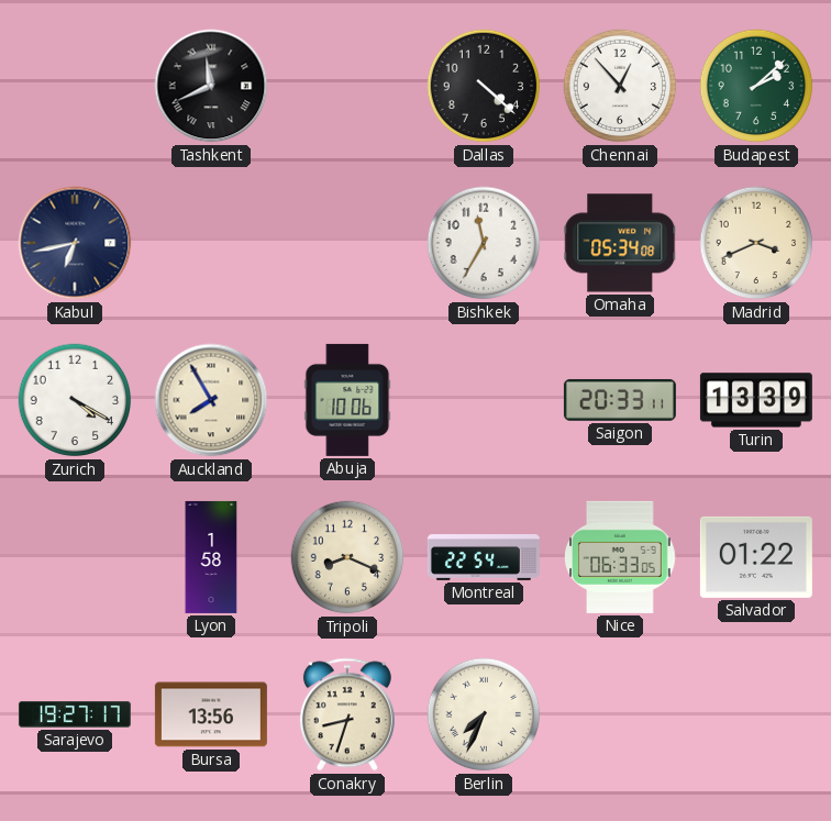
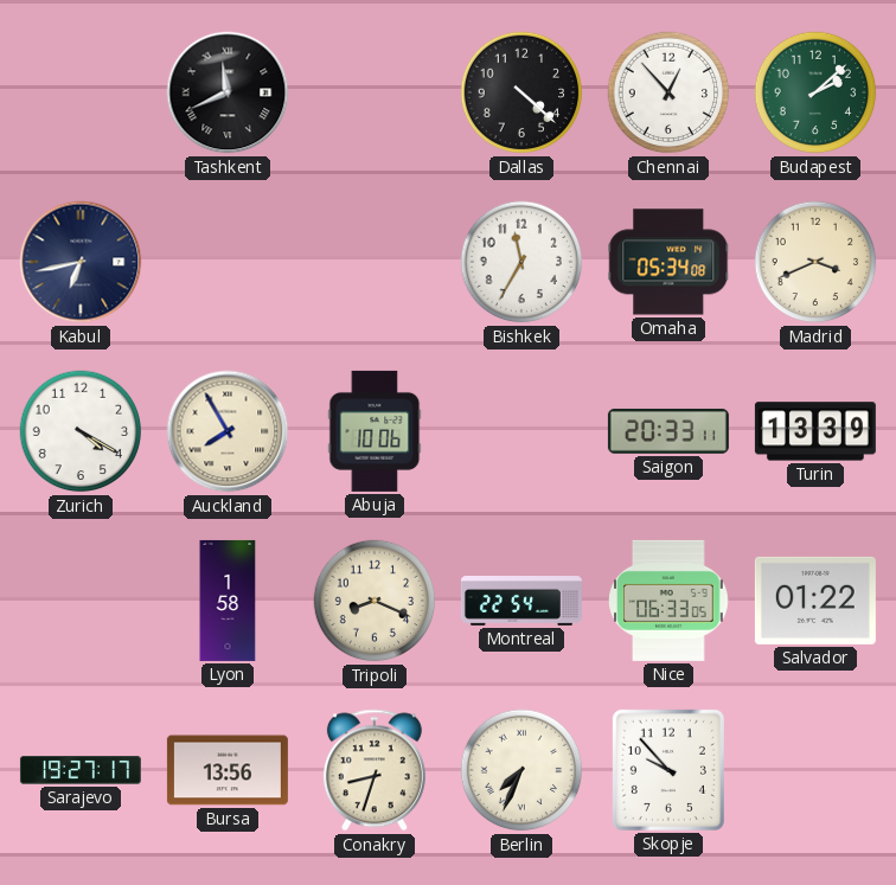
Skopje: none -> 9:53
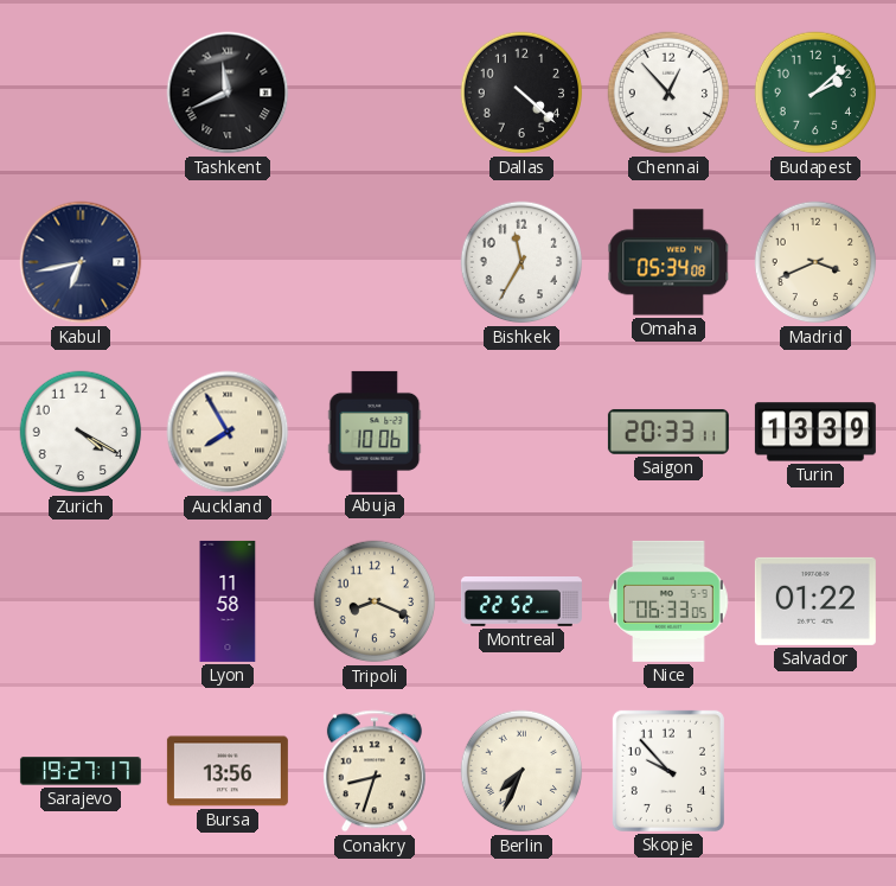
Lyon: 1:58 -> 11:58
Montreal: 22:54 -> 22:52
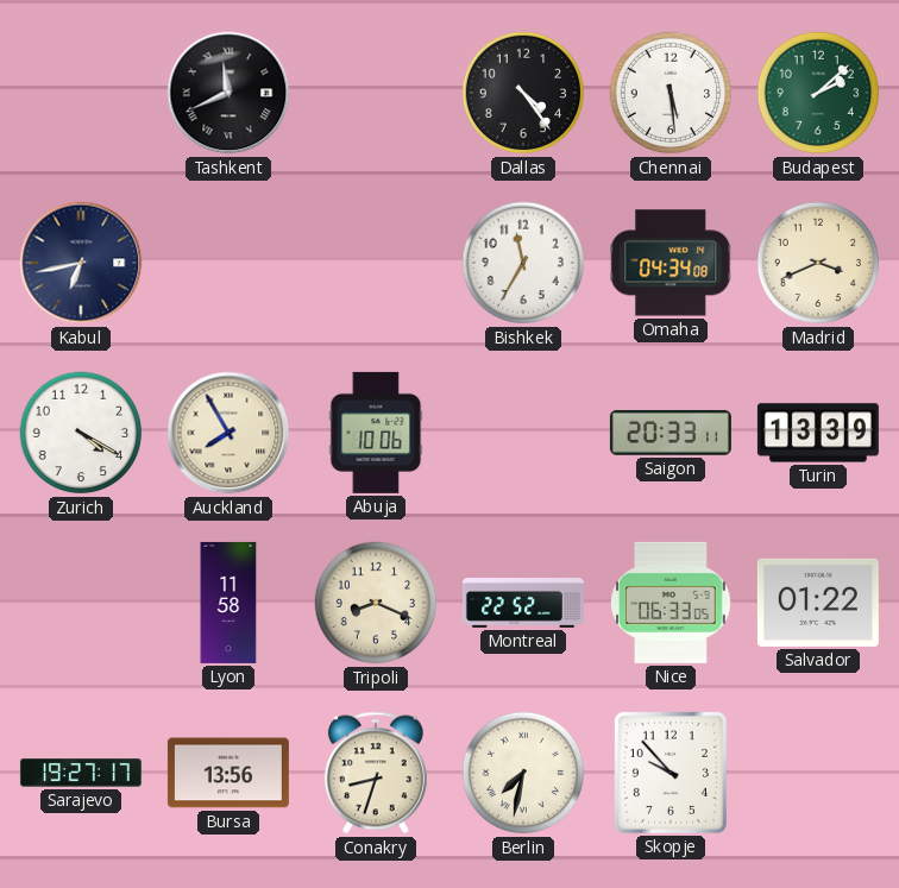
Dallas: 4:22 -> 4:24
Chennai: 12:53 -> 5:29
Omaha: 05:34 -> 04:34
Berlin: 7:34 -> 7:32
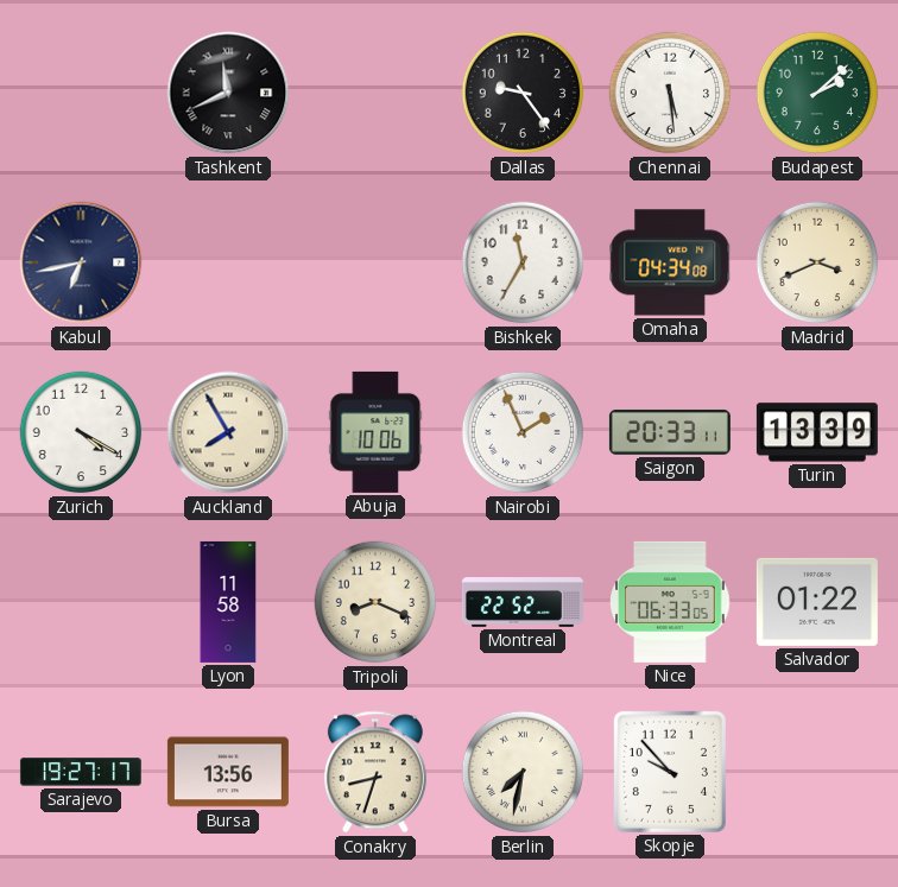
Dallas: 4:24 -> 9:24
Nairobi: none -> 1:56
